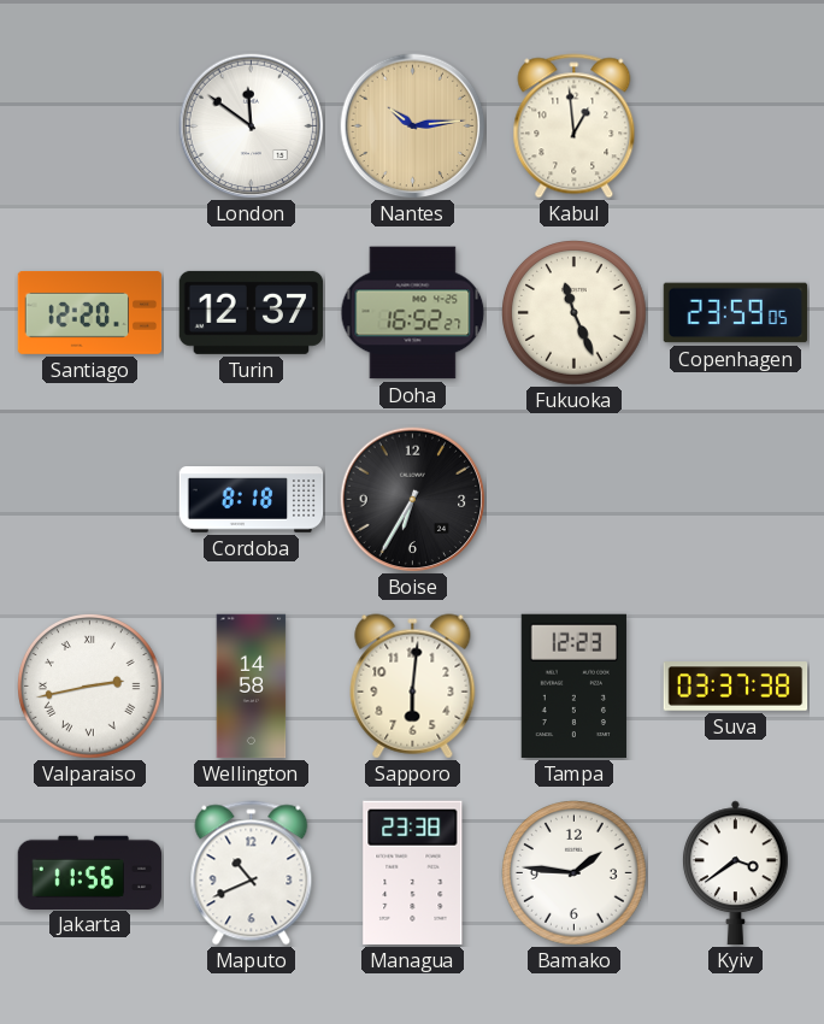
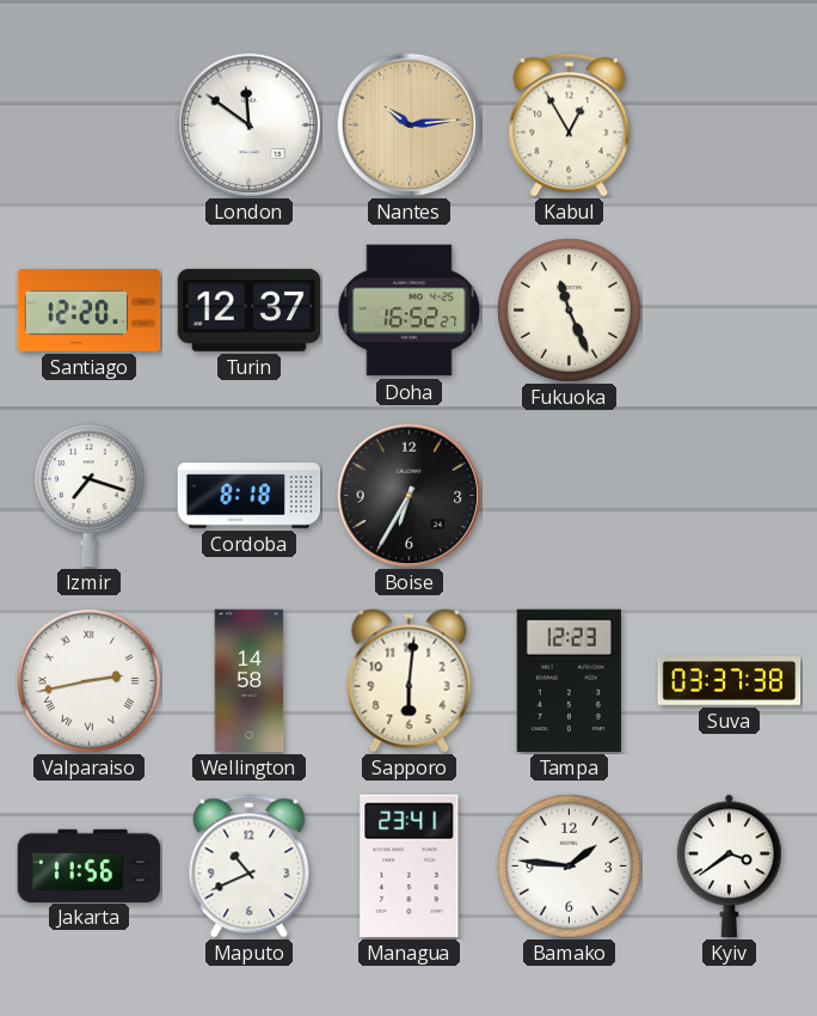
Kabul: 12:59 -> 12:55
Copenhagen: 23:59 -> none
Izmir: none -> 7:18
Managua: 23:38 -> 23:41
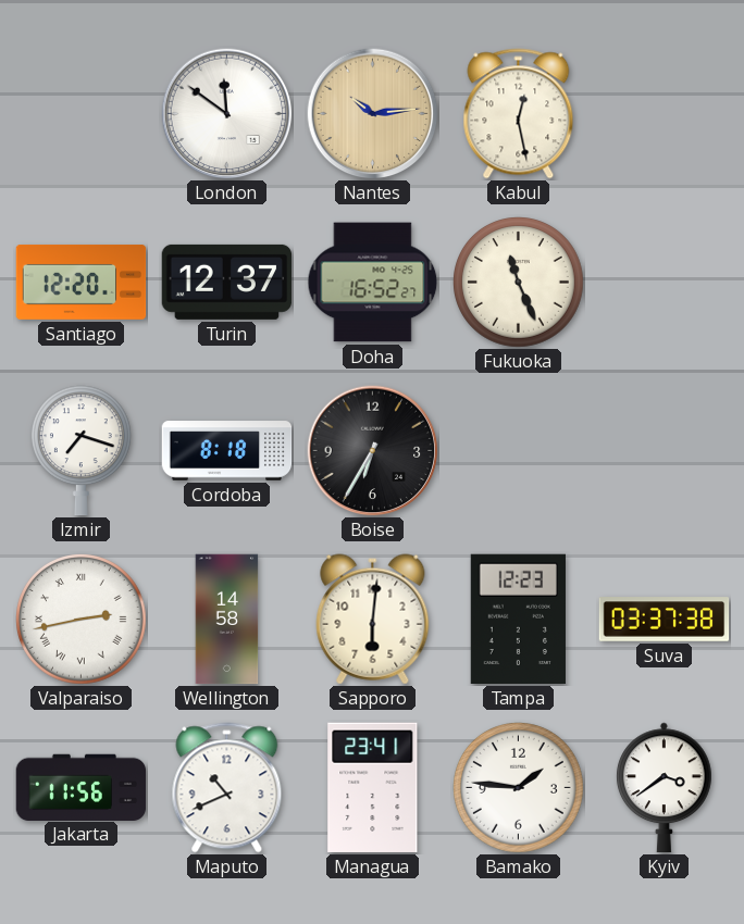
Kabul: 12:55 -> 12:28
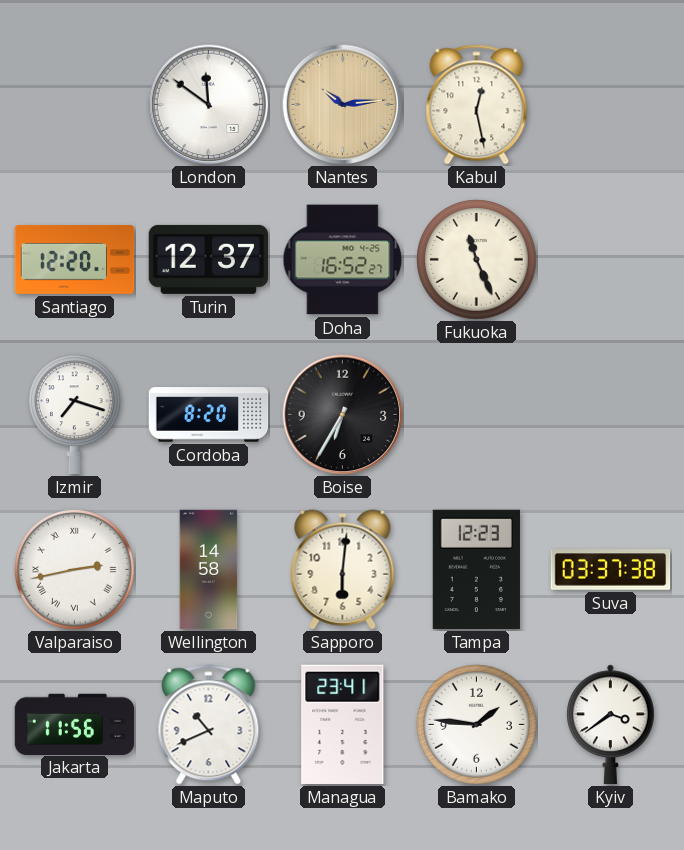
Cordoba: 8:18 -> 8:20
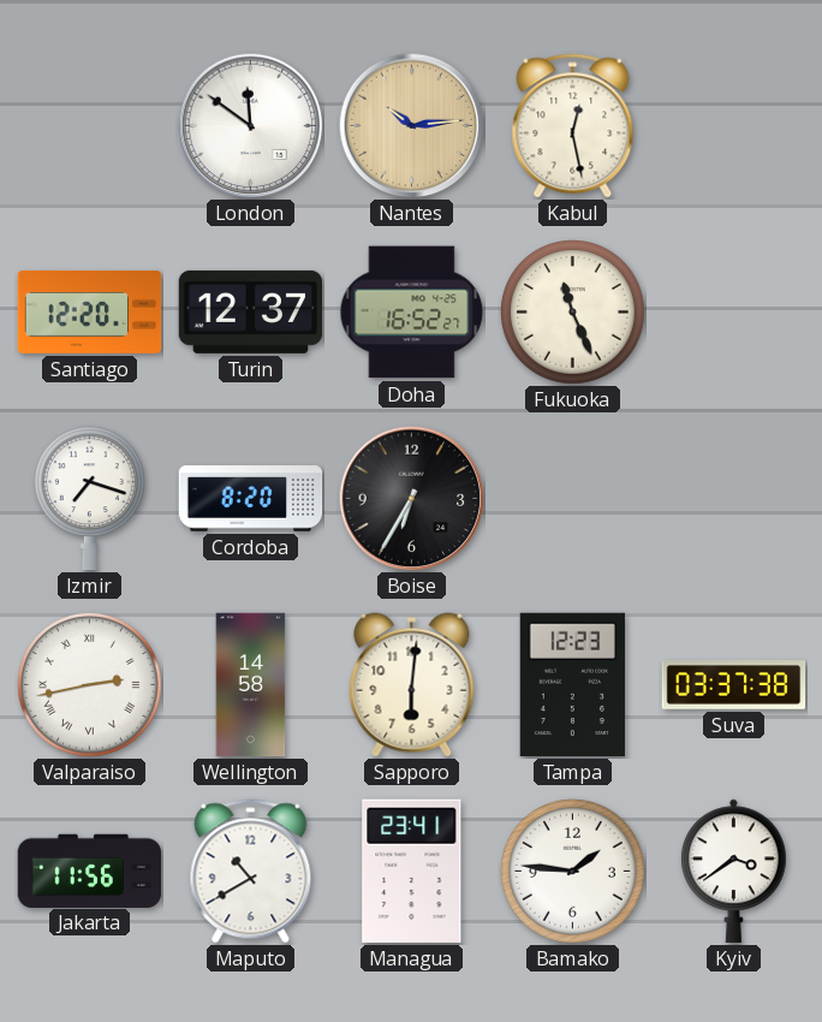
Maputo: 10:41 -> 10:40
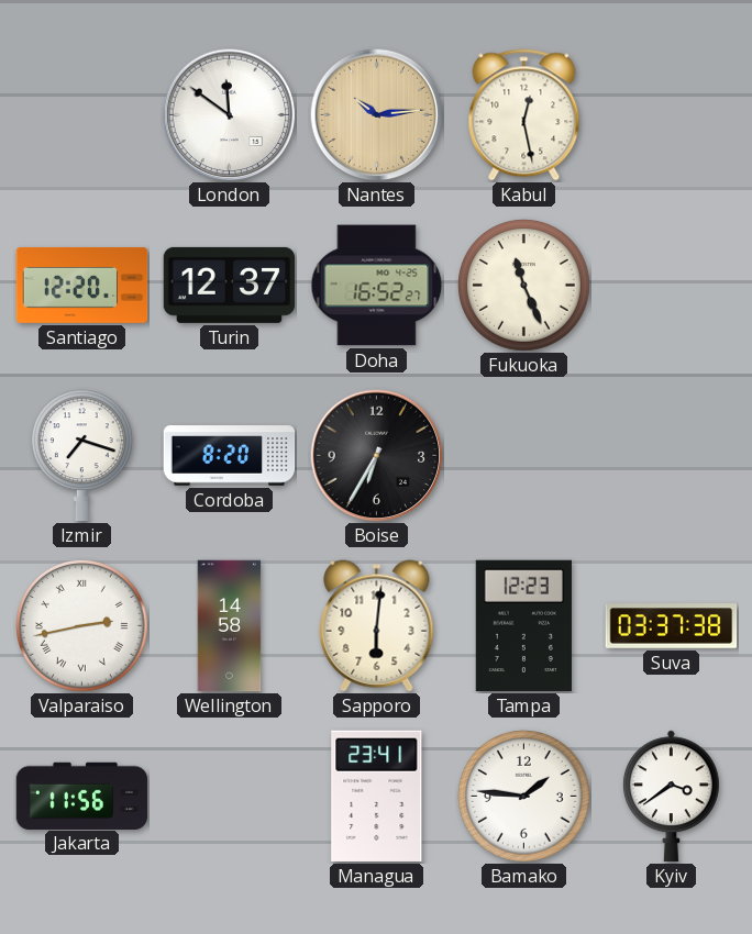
Maputo: 10:40 -> none
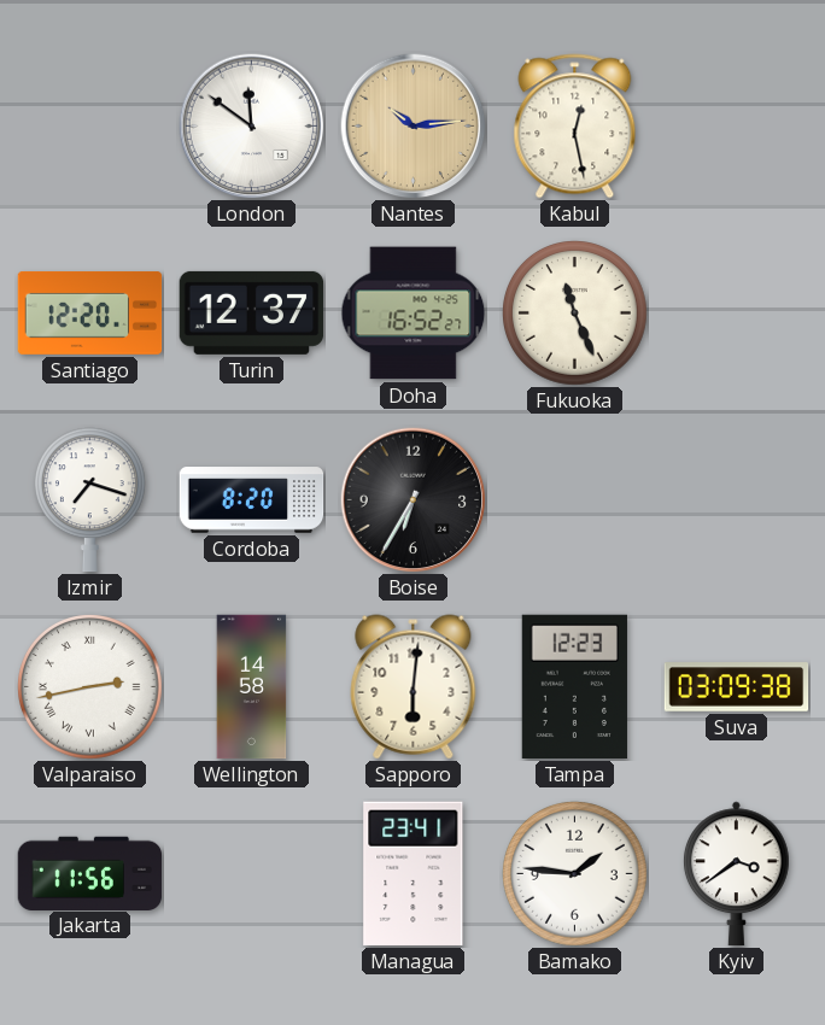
Suva: 03:37 -> 03:09
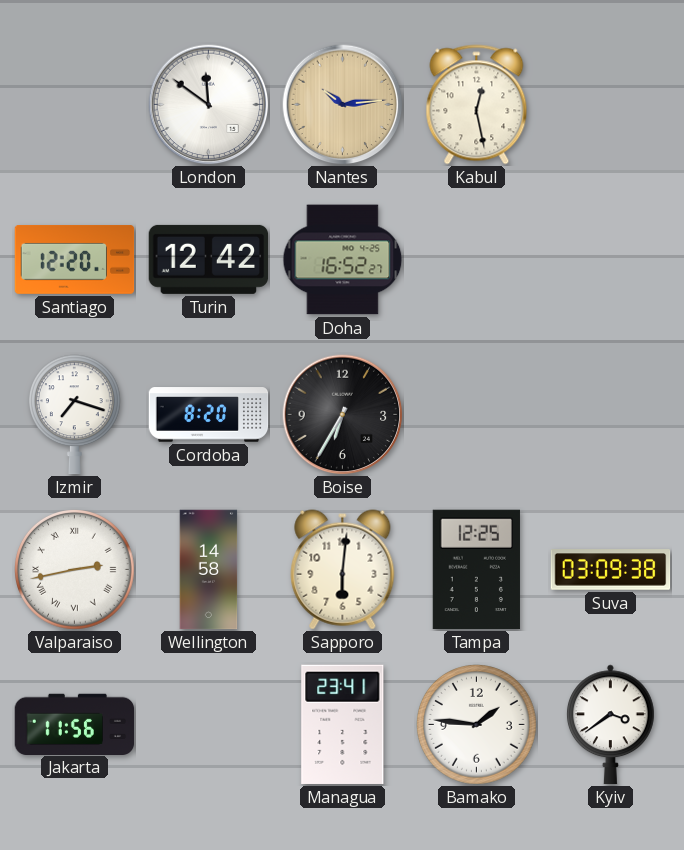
Turin: 12:37 -> 12:42
Fukuoka: 11:26 -> none
Tampa: 12:23 -> 12:25
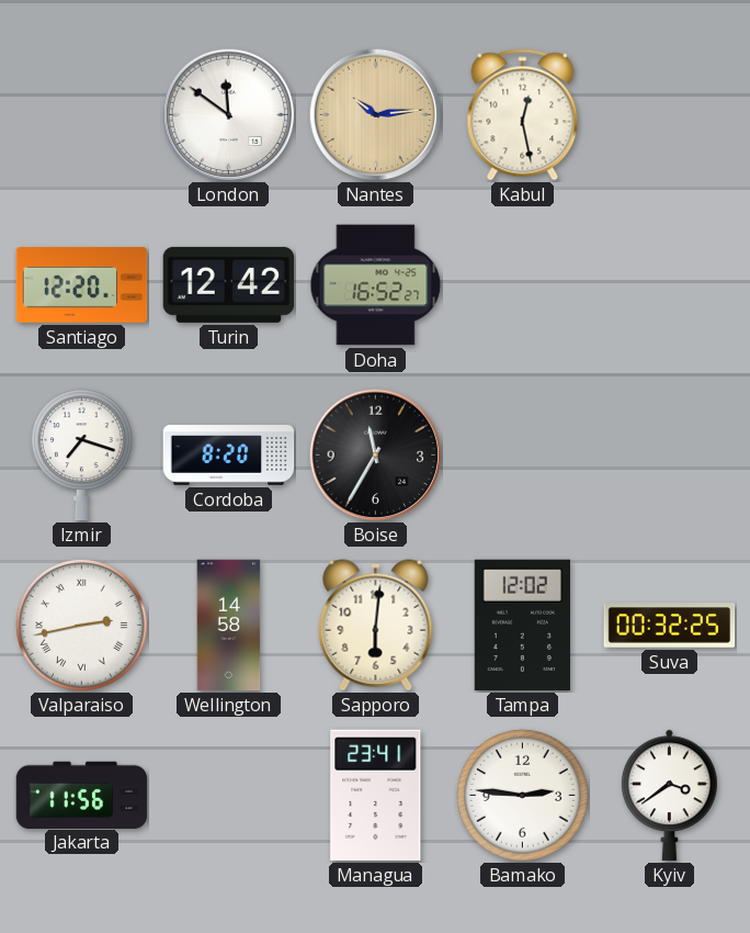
Boise: 6:35 -> 11:35
Tampa: 12:25 -> 12:02
Suva: 03:09 -> 00:32
Bamako: 1:46 -> 2:46
